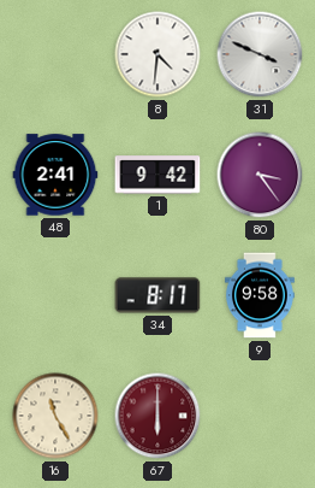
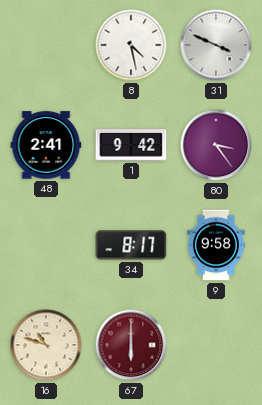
8: 4:31 -> 4:28
16: 11:25 -> 10:48
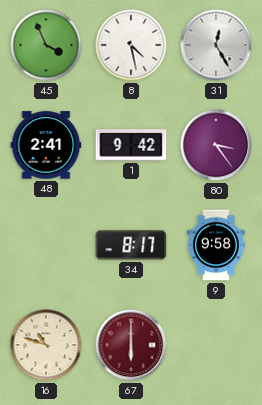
45: none -> 3:56
31: 3:49 -> 12:25
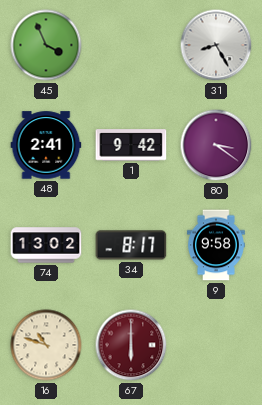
8: 4:28 -> none
31: 12:25 -> 8:25
80: 3:24 -> 3:21
74: none -> 13:02
